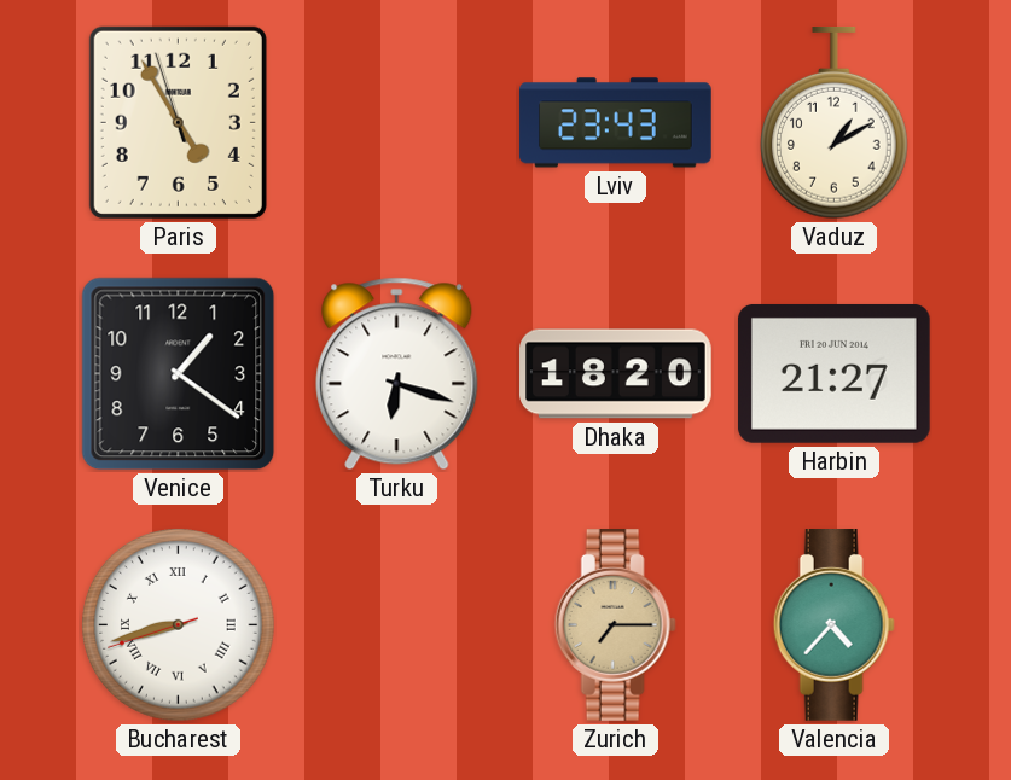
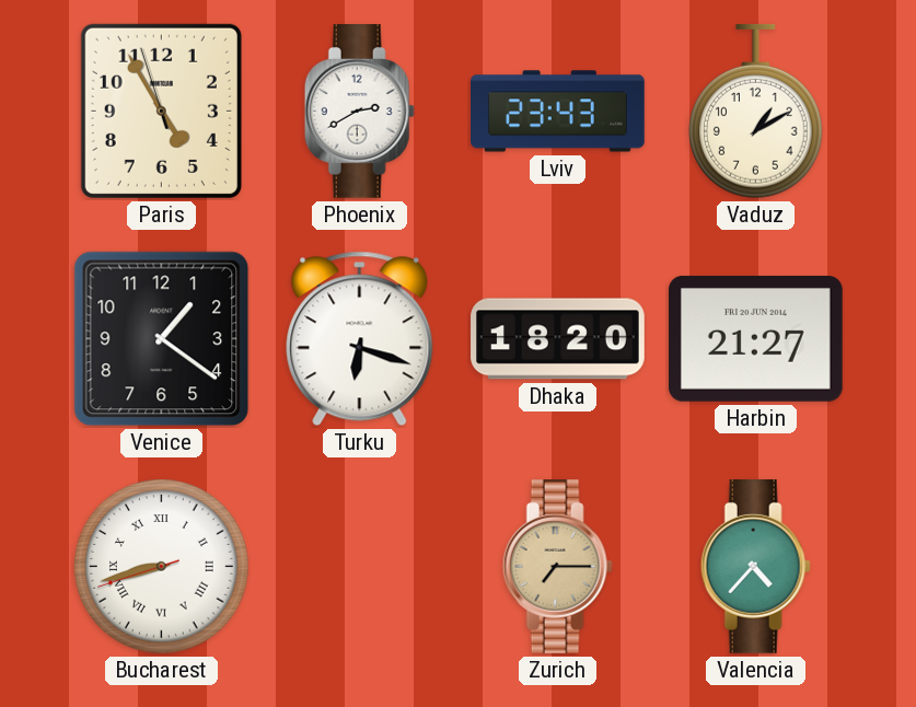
Phoenix: none -> 2:40
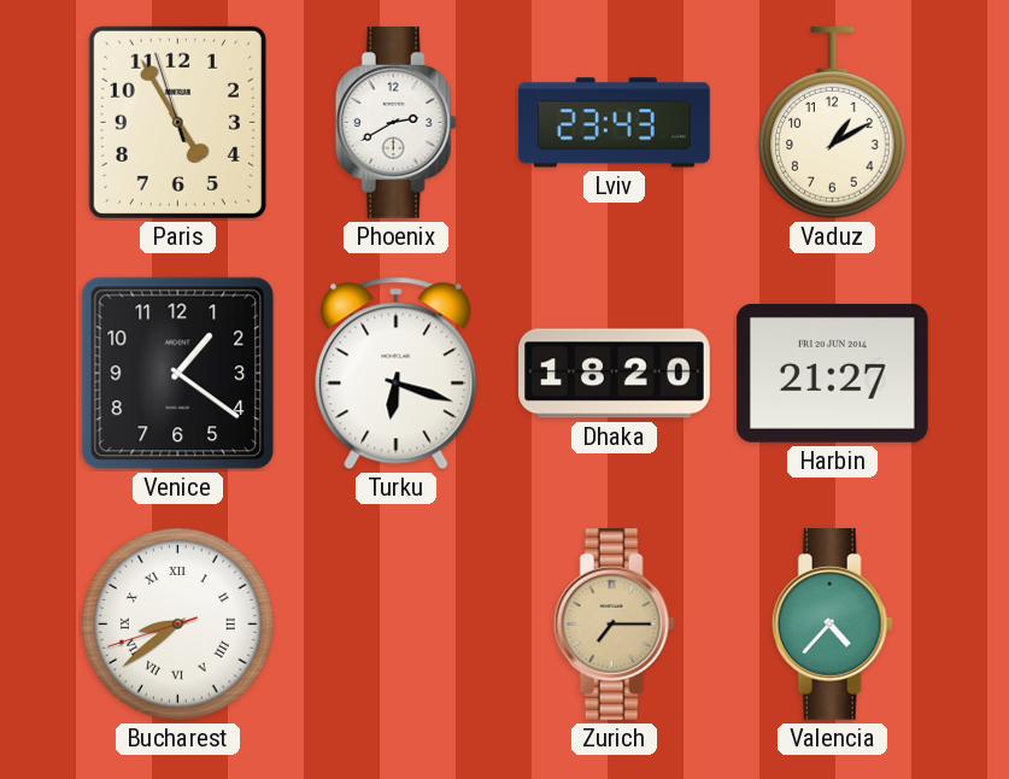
Bucharest: 8:42 -> 8:38
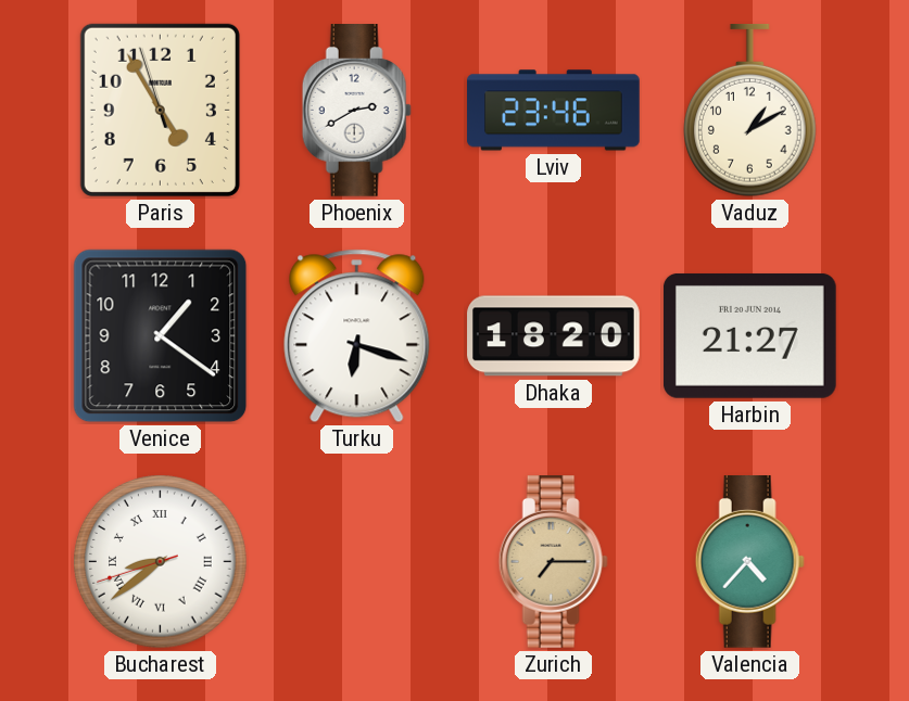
Lviv: 23:43 -> 23:46
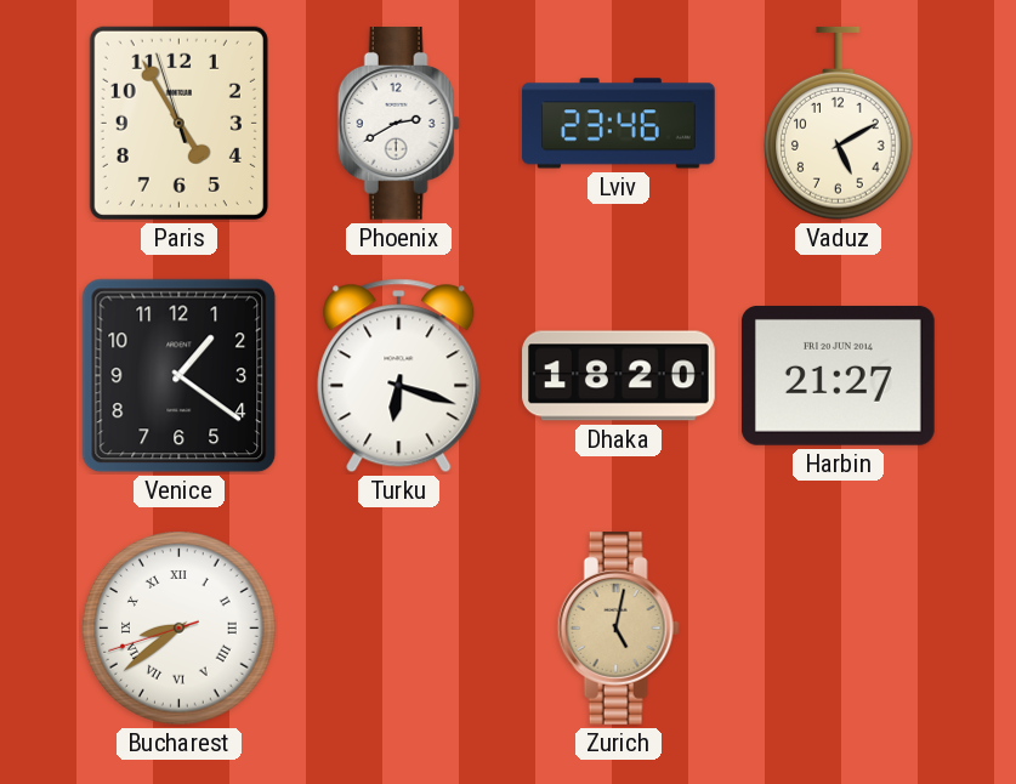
Vaduz: 1:10 -> 5:10
Zurich: 7:15 -> 5:02
Valencia: 4:37 -> none
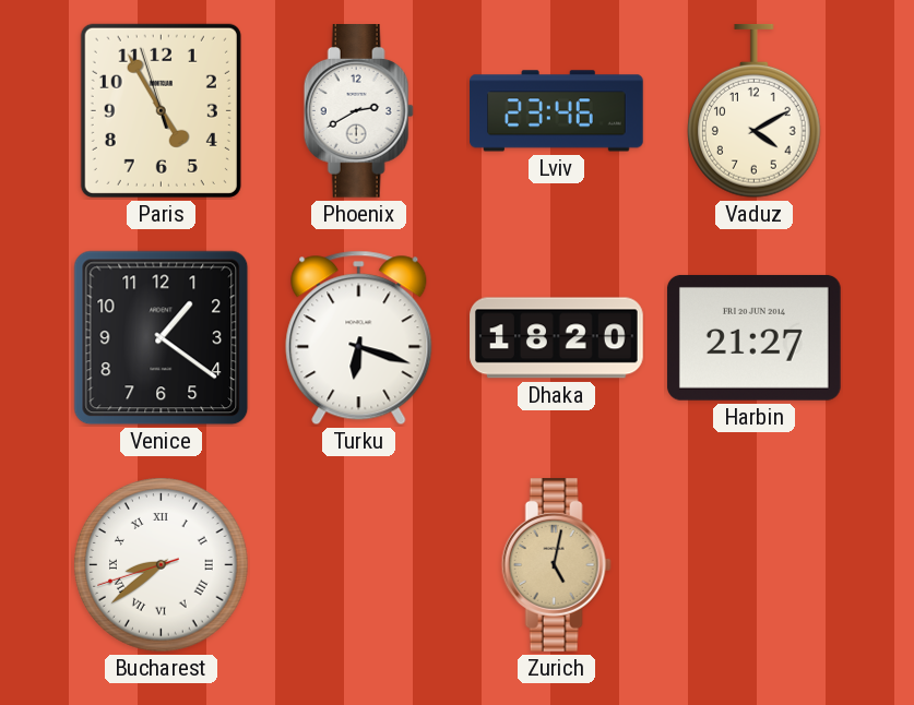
Vaduz: 5:10 -> 4:10
